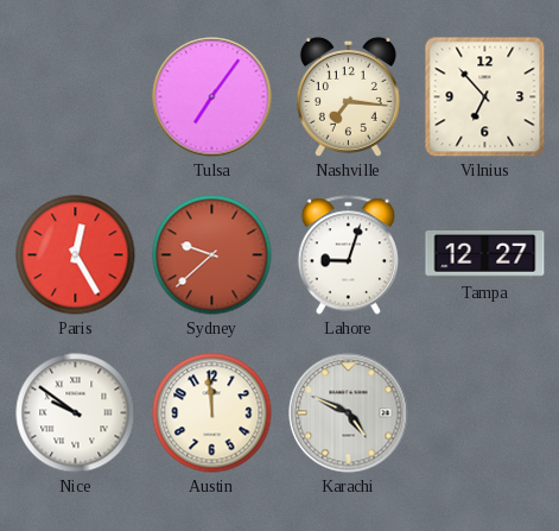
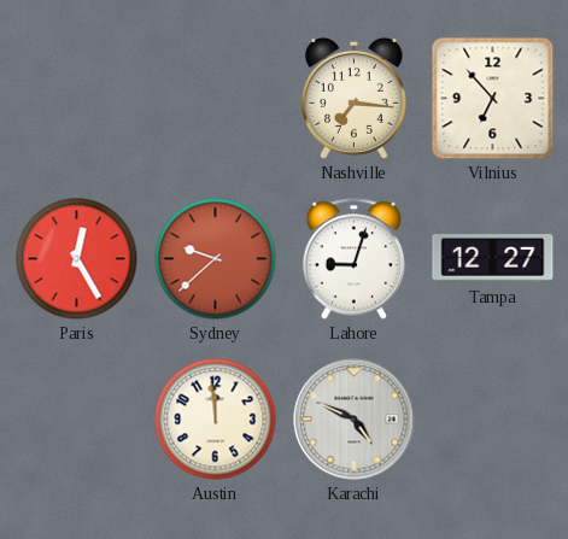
Tulsa: 7:06 -> none
Nice: 9:51 -> none
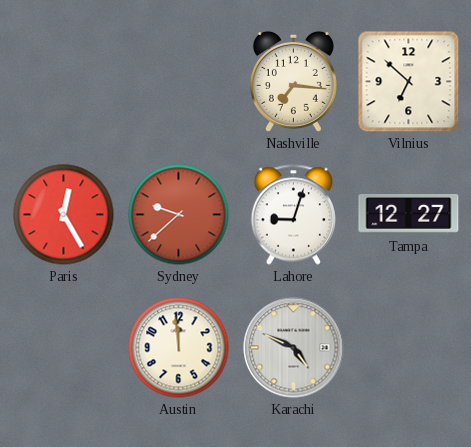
Vilnius: 6:53 -> 6:52
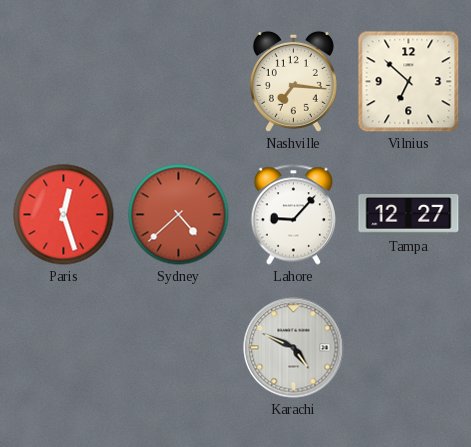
Paris: 12:25 -> 12:27
Sydney: 9:38 -> 4:38
Lahore: 9:03 -> 9:07
Austin: 11:59 -> none
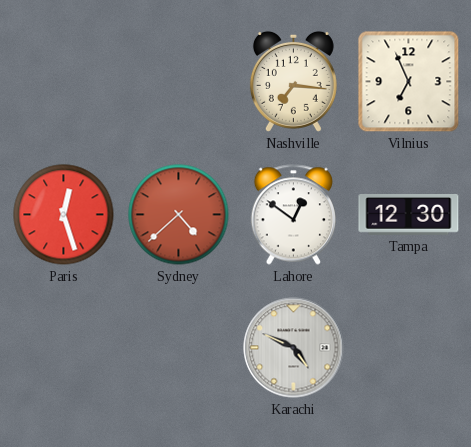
Vilnius: 6:52 -> 6:56
Lahore: 9:07 -> 12:51
Tampa: 12:27 -> 12:30
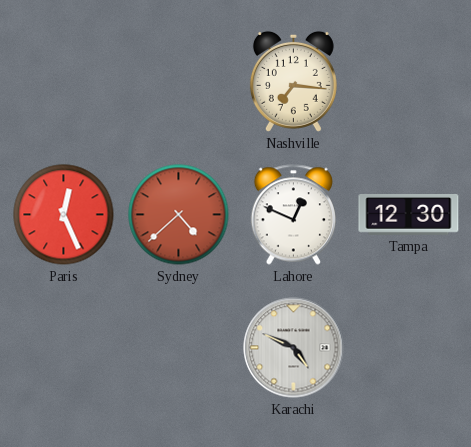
Vilnius: 6:56 -> none
Paris: 12:27 -> 12:26
Lahore: 12:51 -> 12:49
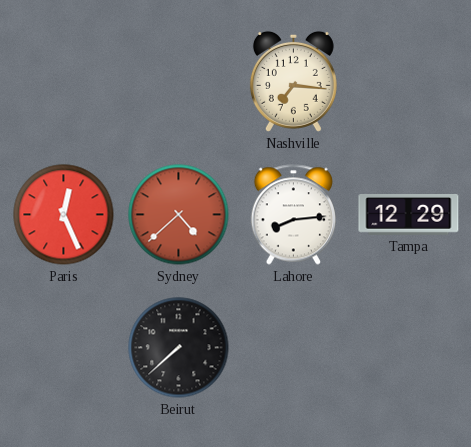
Lahore: 12:49 -> 8:14
Tampa: 12:30 -> 12:29
Beirut: none -> 7:38
Karachi: 4:49 -> none
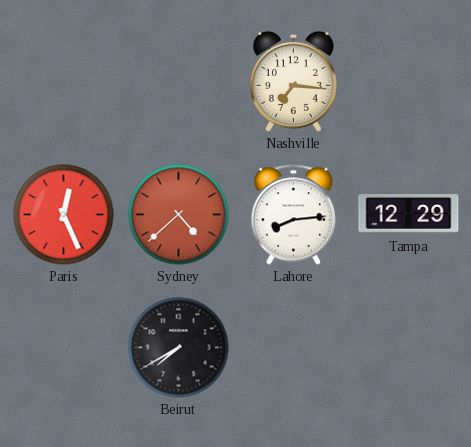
Beirut: 7:38 -> 7:40
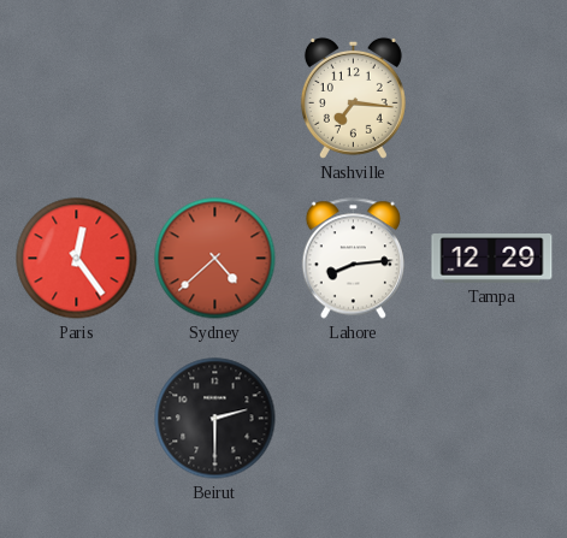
Paris: 12:26 -> 12:24
Beirut: 7:40 -> 2:30
